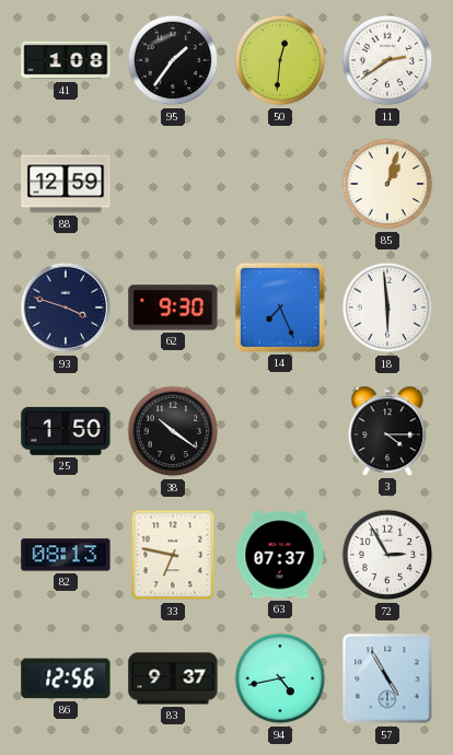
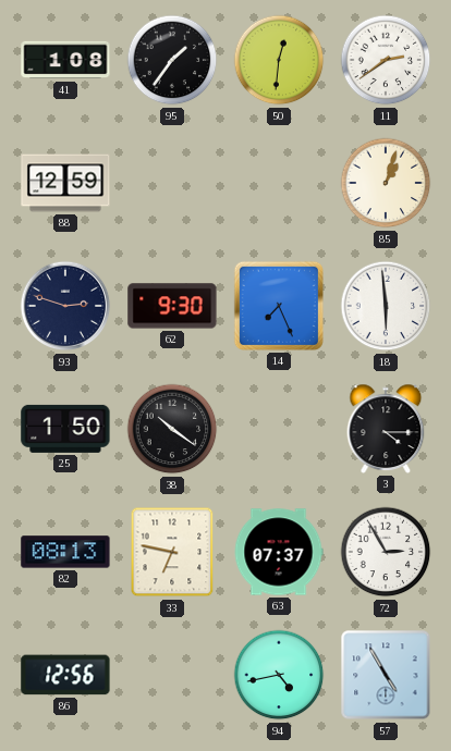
93: 3:48 -> 2:48
83: 9:37 -> none
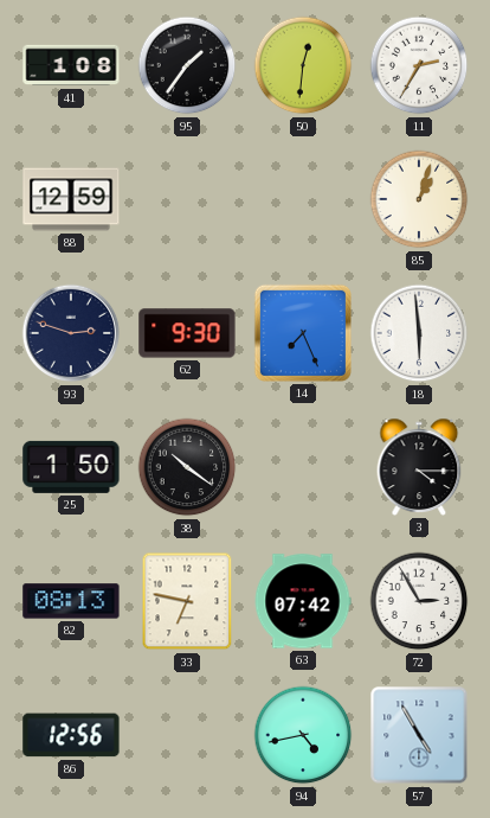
11: 2:39 -> 2:35
63: 07:37 -> 07:42
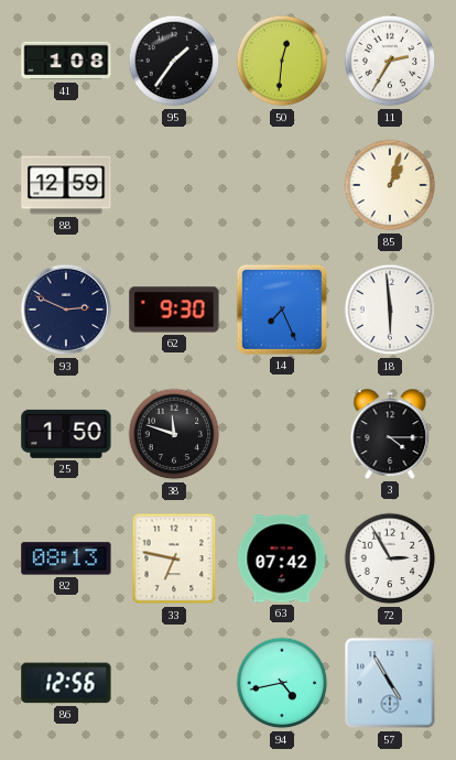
93: 2:48 -> 2:49
38: 10:21 -> 11:48
